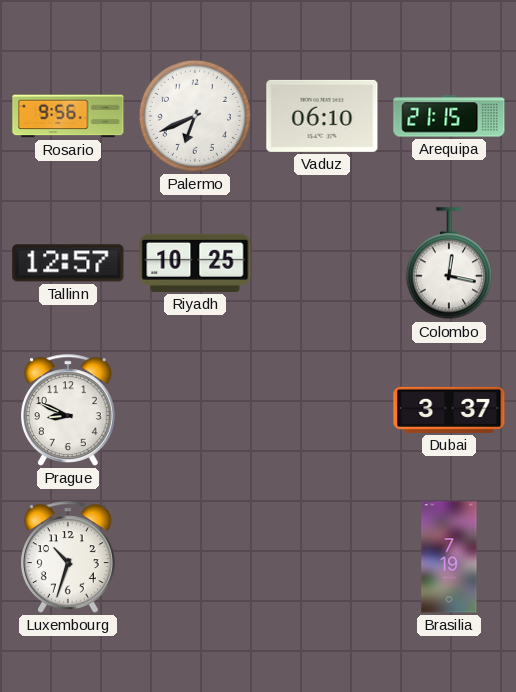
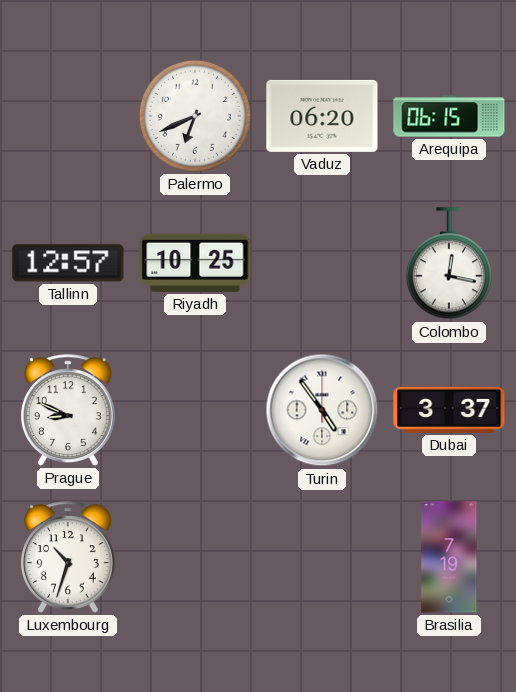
Rosario: 9:56 -> none
Vaduz: 06:10 -> 06:20
Arequipa: 21:15 -> 06:15
Turin: none -> 4:54
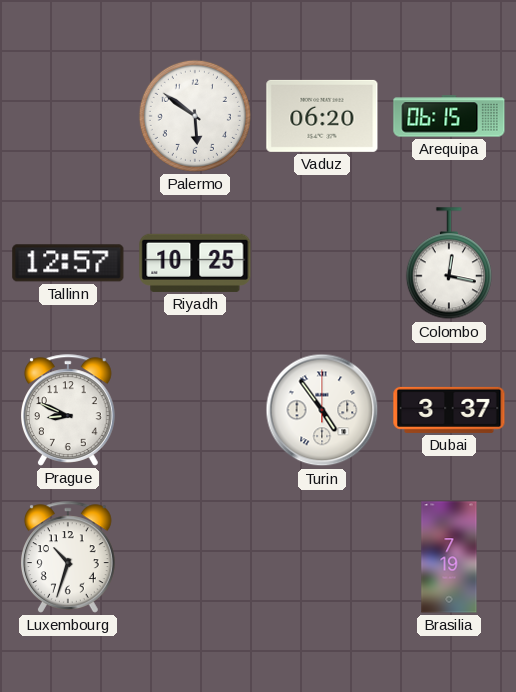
Palermo: 6:41 -> 5:51
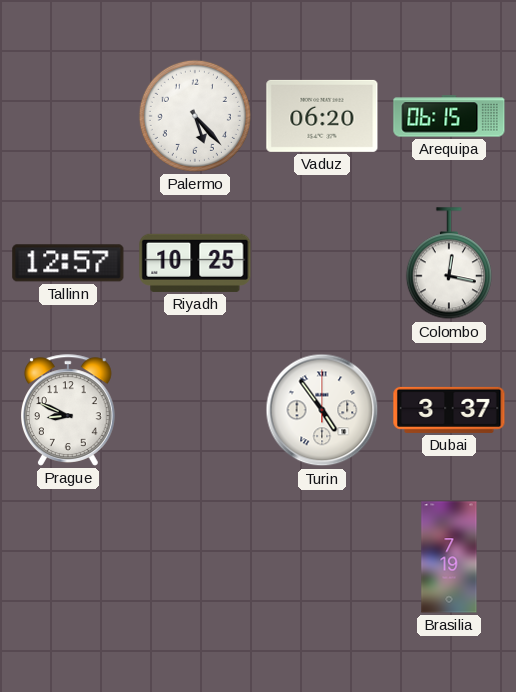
Palermo: 5:51 -> 5:23
Luxembourg: 10:33 -> none
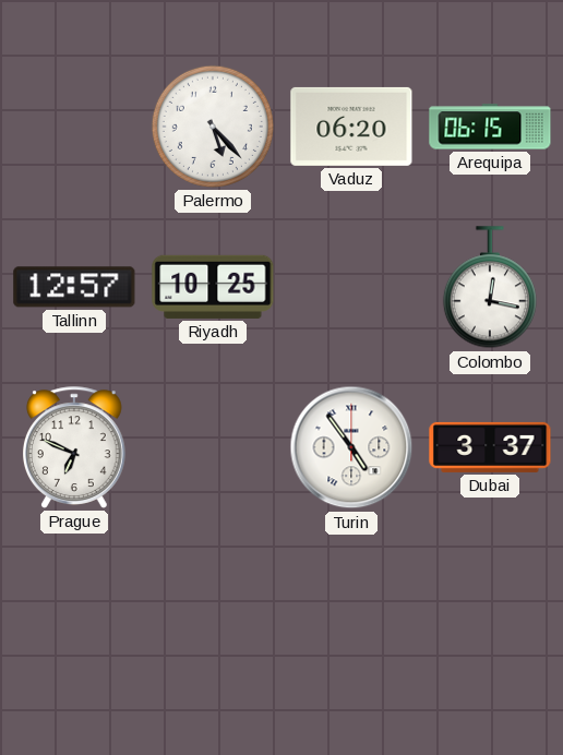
Prague: 8:49 -> 6:49
Brasilia: 7:19 -> none
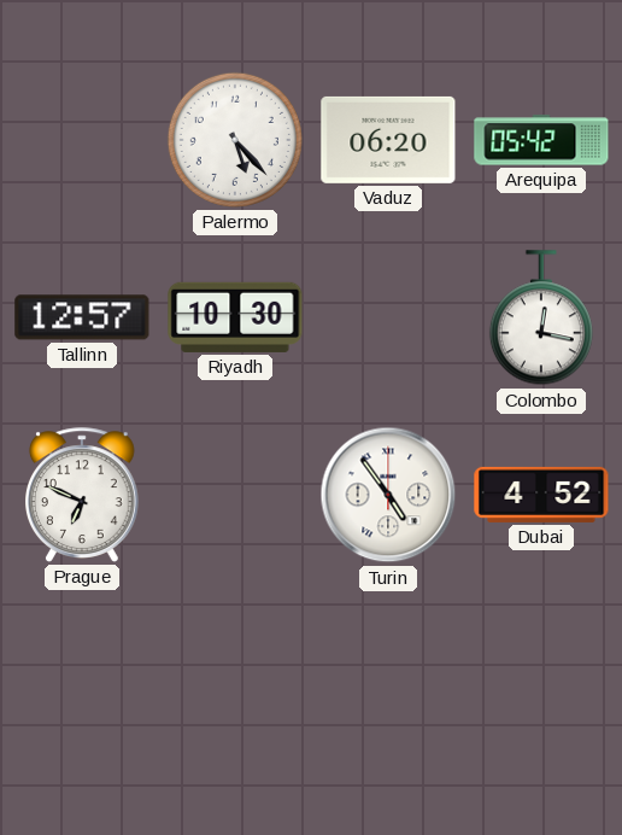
Arequipa: 06:15 -> 05:42
Riyadh: 10:25 -> 10:30
Dubai: 3:37 -> 4:52
